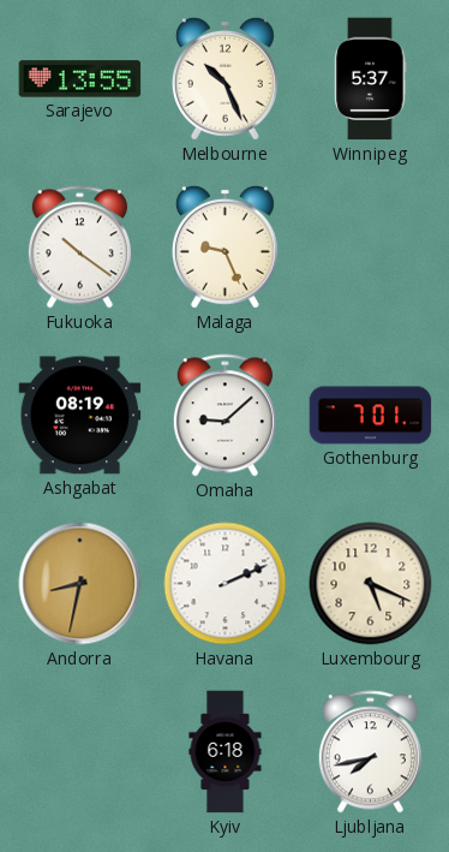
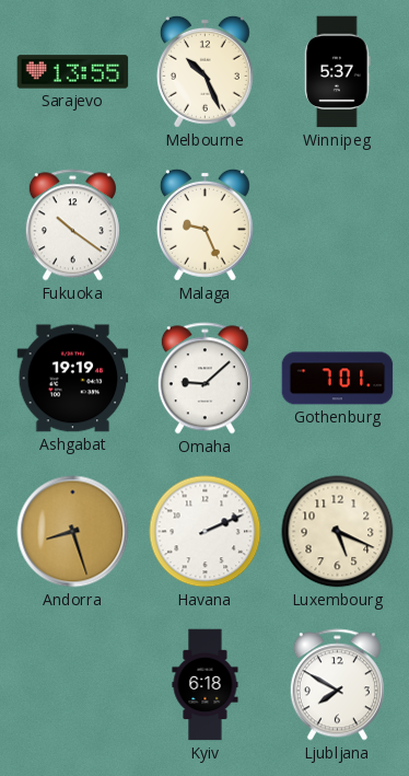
Ashgabat: 08:19 -> 19:19
Andorra: 8:32 -> 8:27
Ljubljana: 7:43 -> 7:50
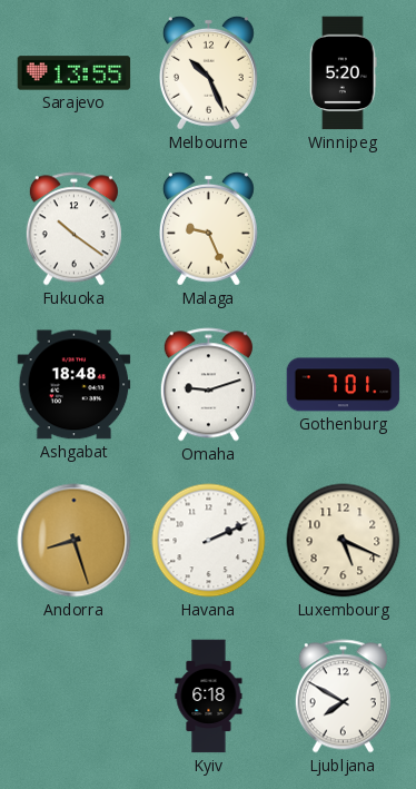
Winnipeg: 5:37 -> 5:20
Ashgabat: 19:19 -> 18:48
Omaha: 9:08 -> 9:12
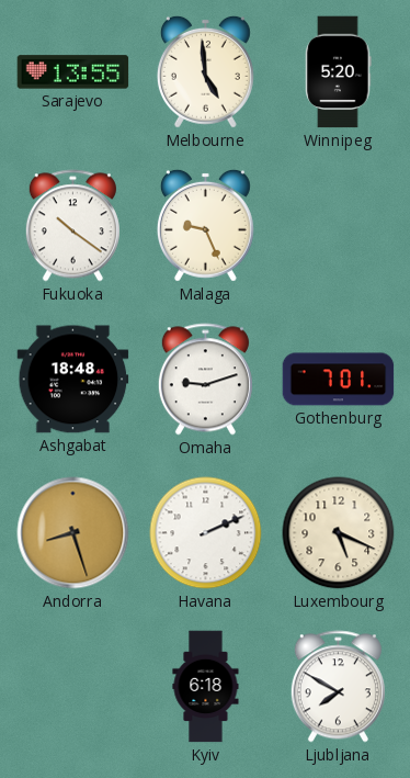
Melbourne: 10:26 -> 4:59
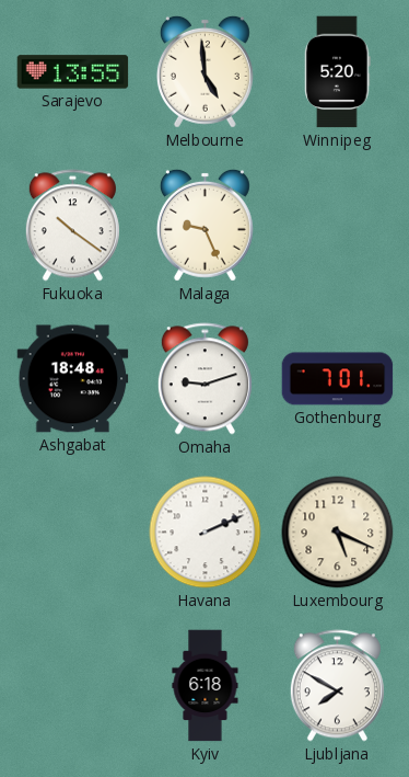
Andorra: 8:27 -> none
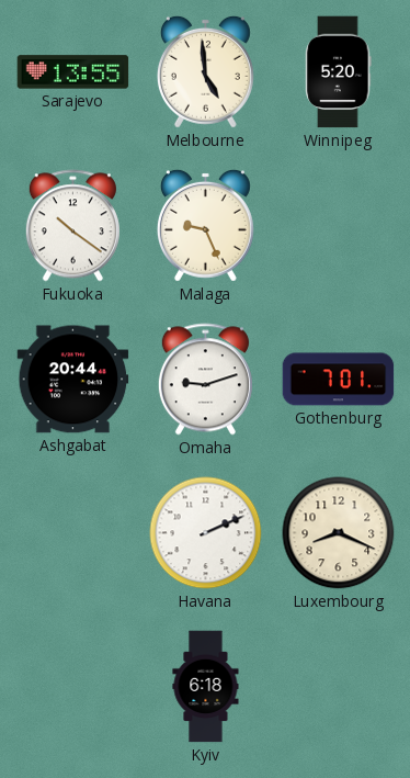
Ashgabat: 18:48 -> 20:44
Luxembourg: 5:19 -> 8:19
Ljubljana: 7:50 -> none
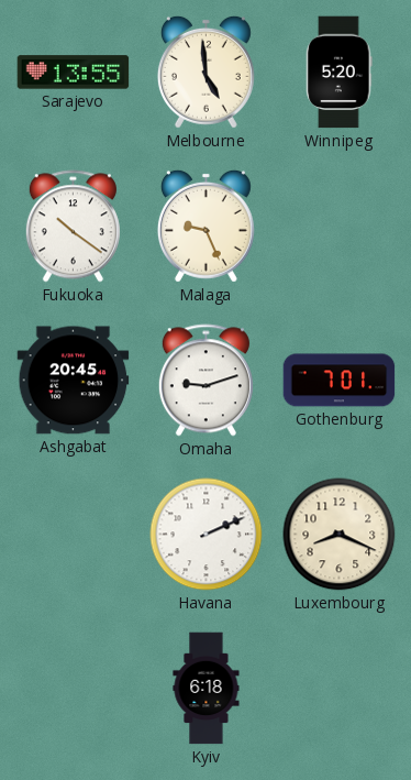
Ashgabat: 20:44 -> 20:45
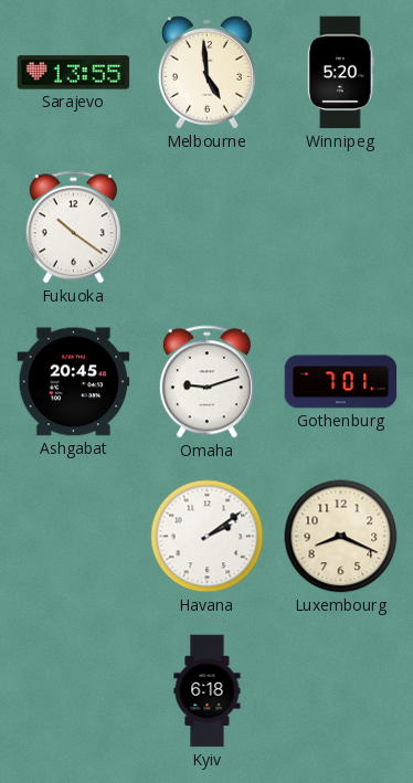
Malaga: 9:26 -> none
Havana: 2:11 -> 2:09
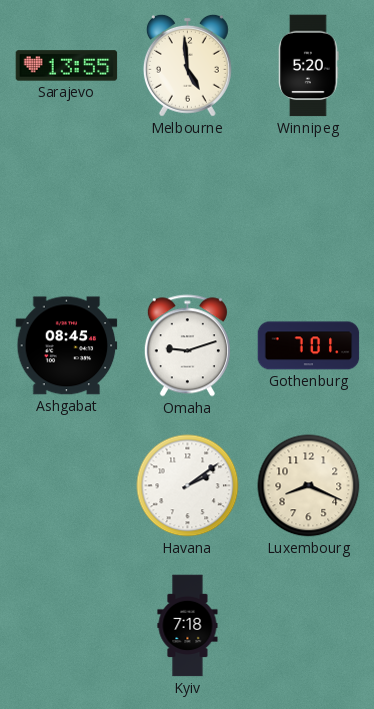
Fukuoka: 10:21 -> none
Ashgabat: 20:45 -> 08:45
Kyiv: 6:18 -> 7:18
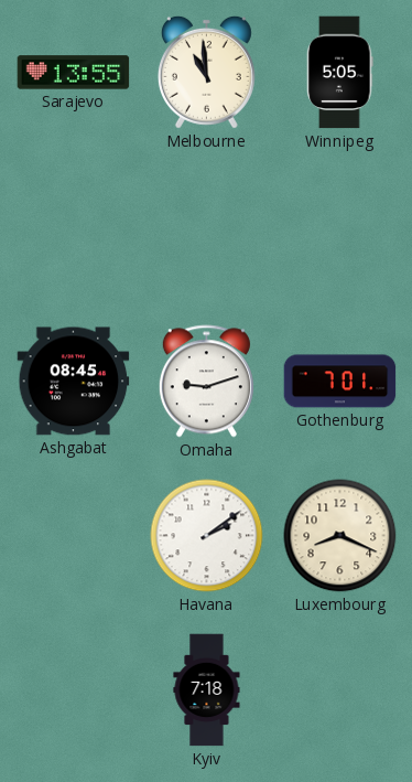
Melbourne: 4:59 -> 10:59
Winnipeg: 5:20 -> 5:05
